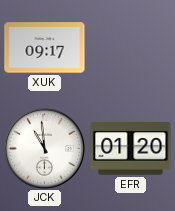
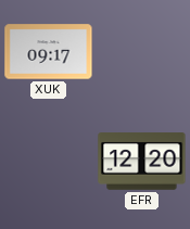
JCK: 10:59 -> none
EFR: 01:20 -> 12:20
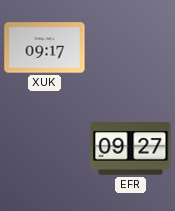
EFR: 12:20 -> 09:27
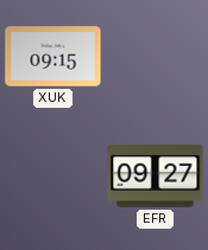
XUK: 09:17 -> 09:15
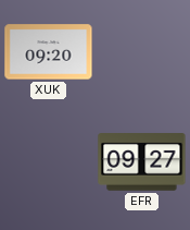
XUK: 09:15 -> 09:20
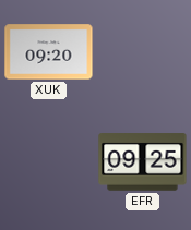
EFR: 09:27 -> 09:25
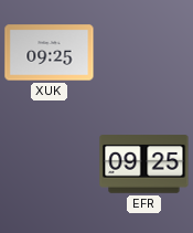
XUK: 09:20 -> 09:25
